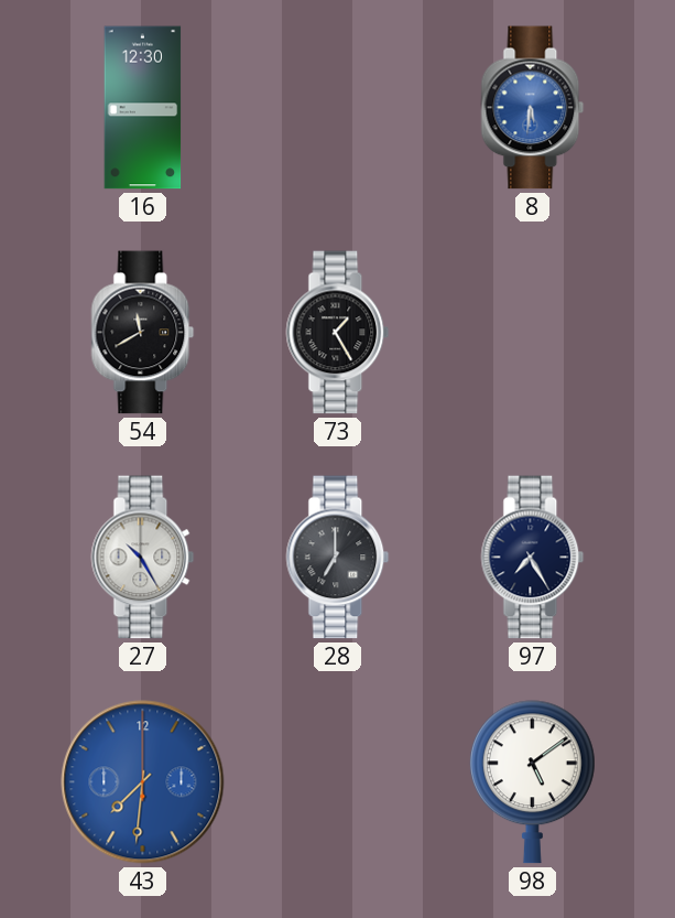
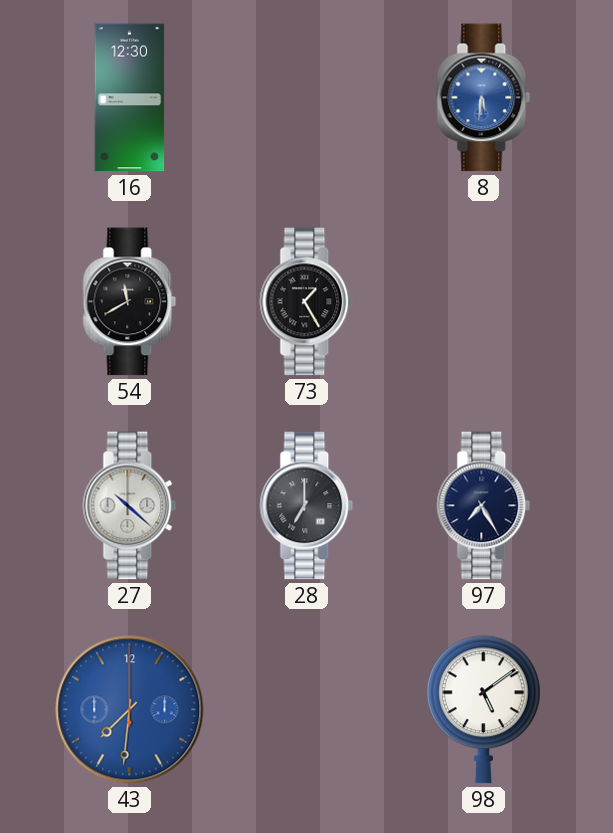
27: 10:25 -> 10:22
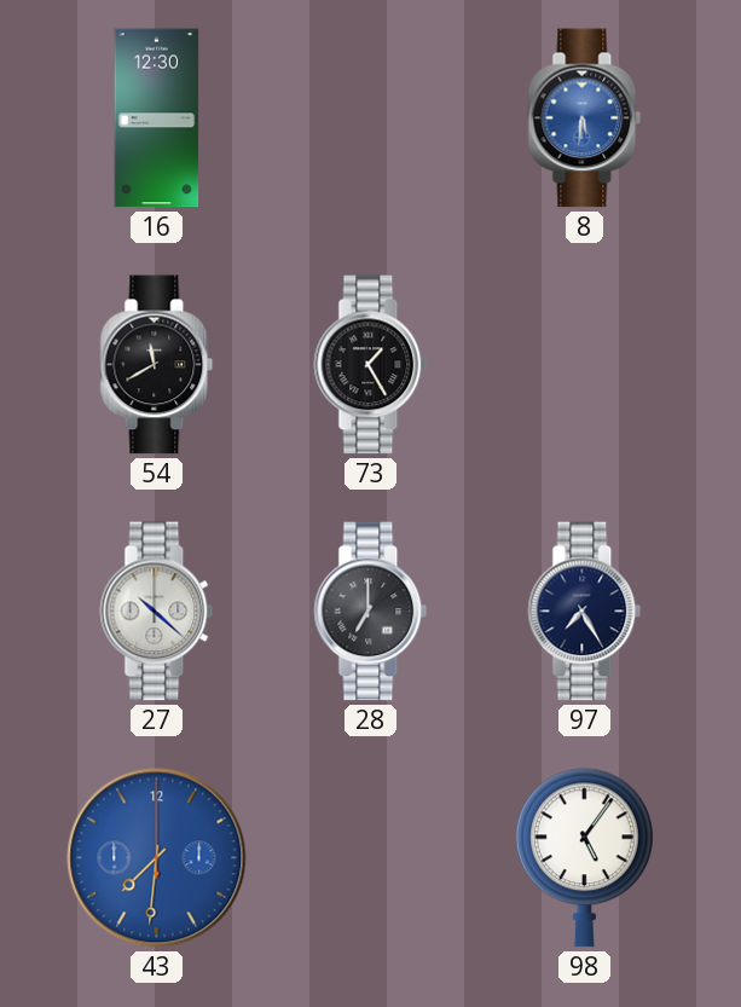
98: 5:09 -> 5:06
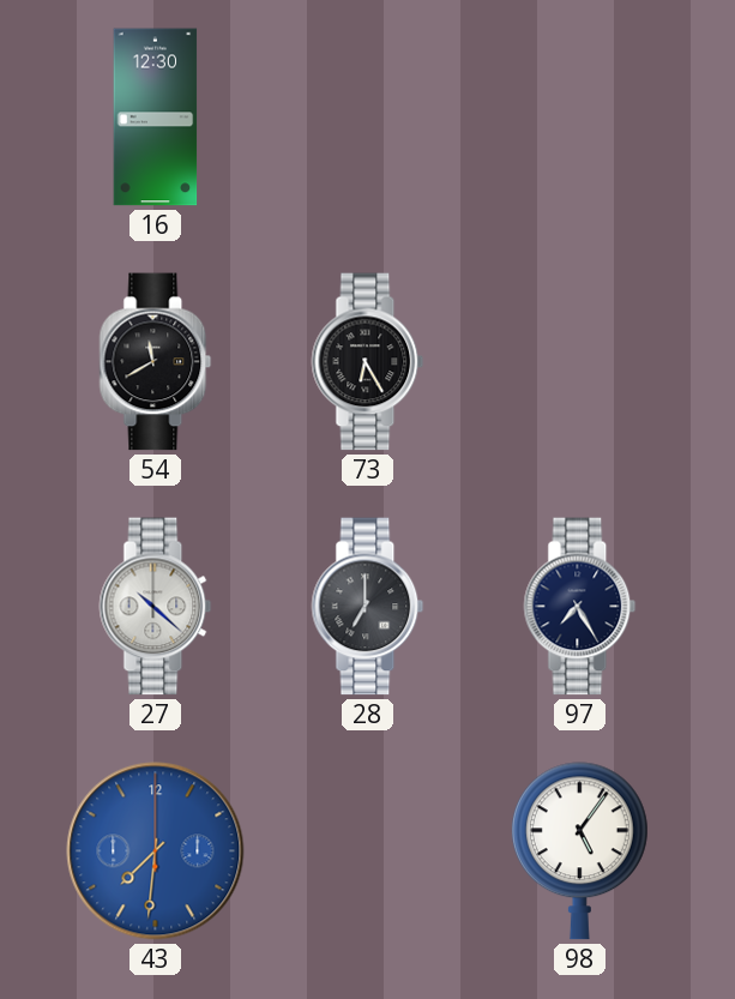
8: 5:31 -> none
73: 1:25 -> 6:25
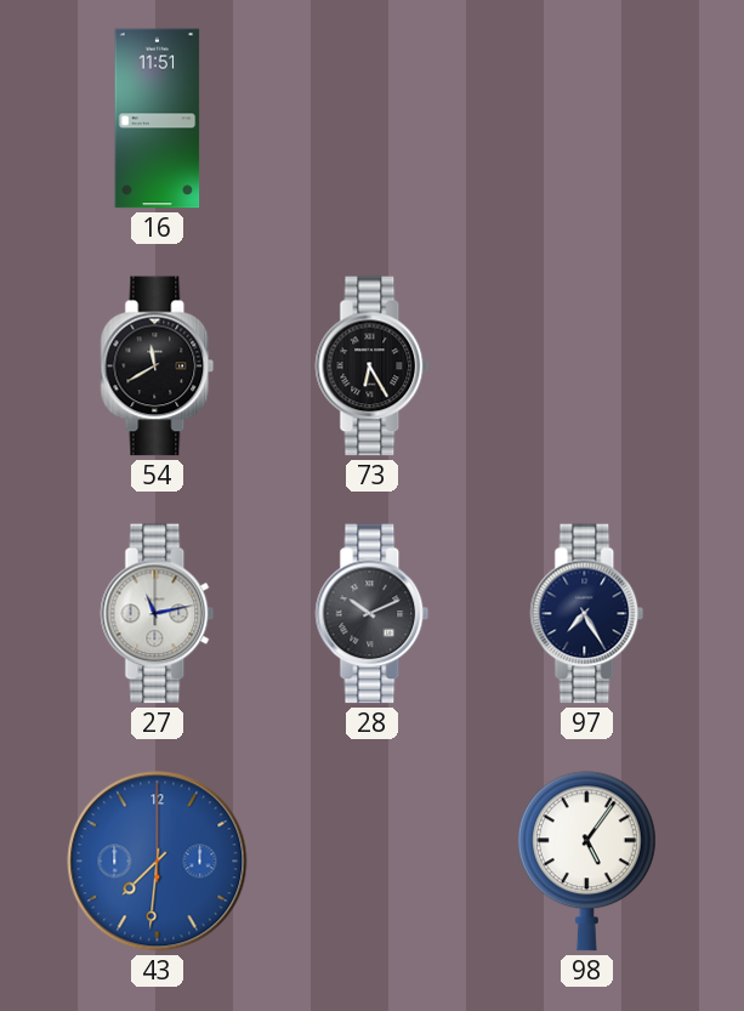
16: 12:30 -> 11:51
27: 10:22 -> 11:13
28: 7:00 -> 10:11
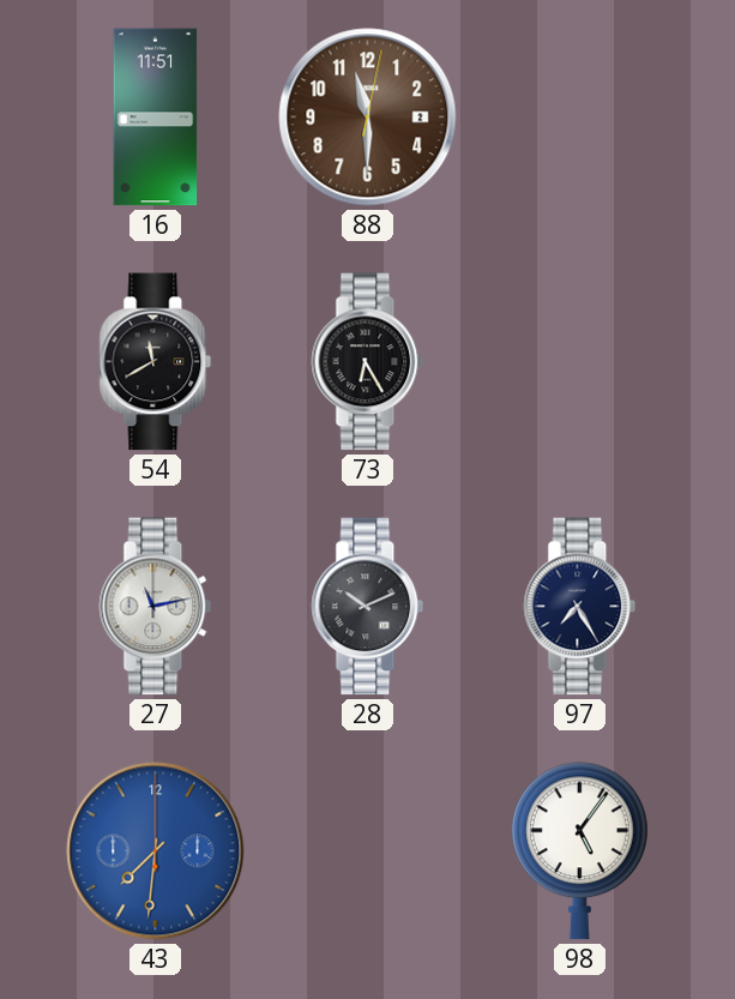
88: none -> 11:30
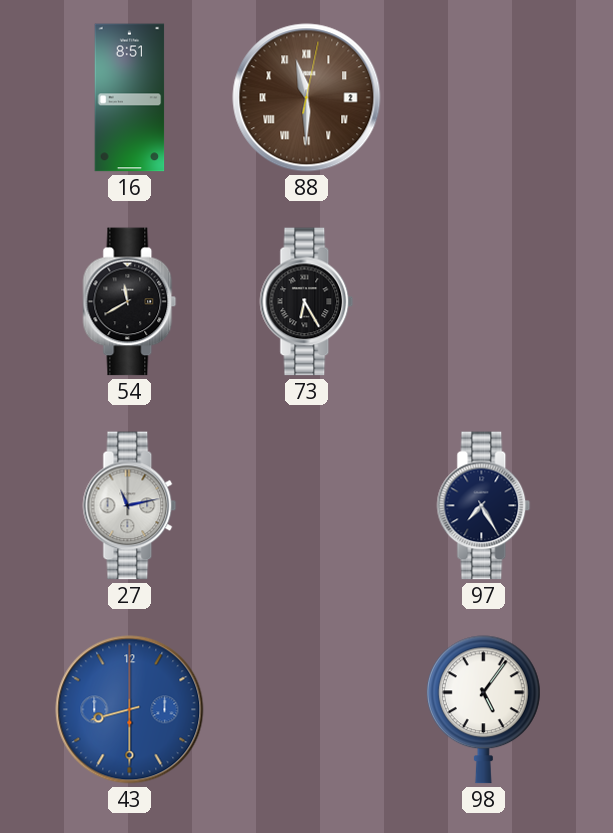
16: 11:51 -> 8:51
88 numerals: Arabic -> Roman
28: 10:11 -> none
43: 7:31 -> 8:30
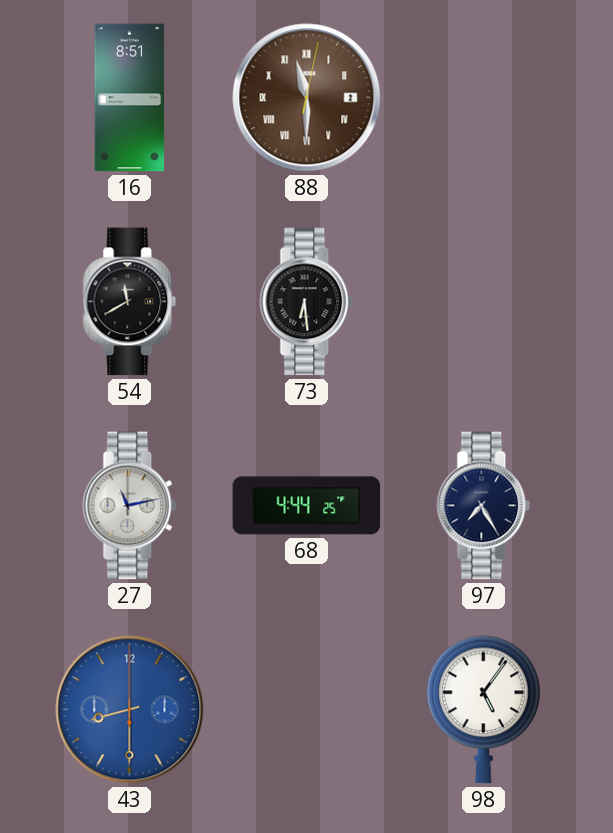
73: 6:25 -> 6:29
68: none -> 4:44
